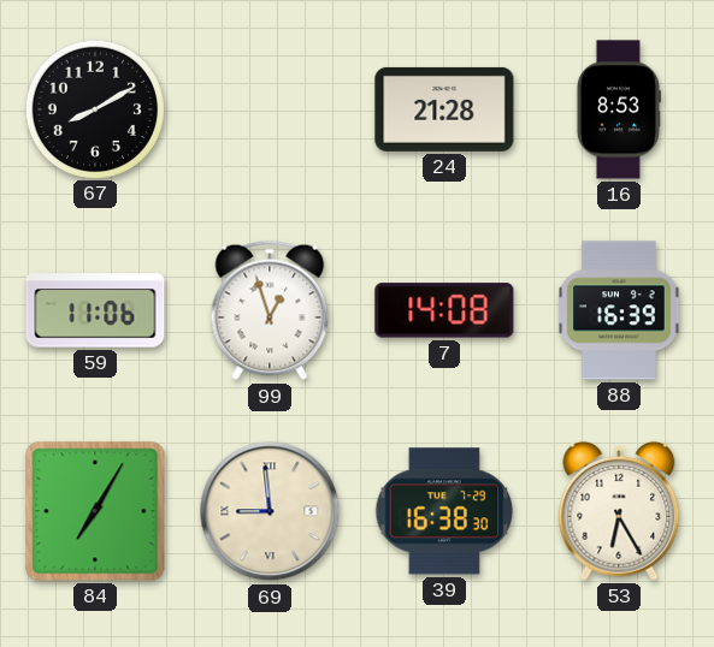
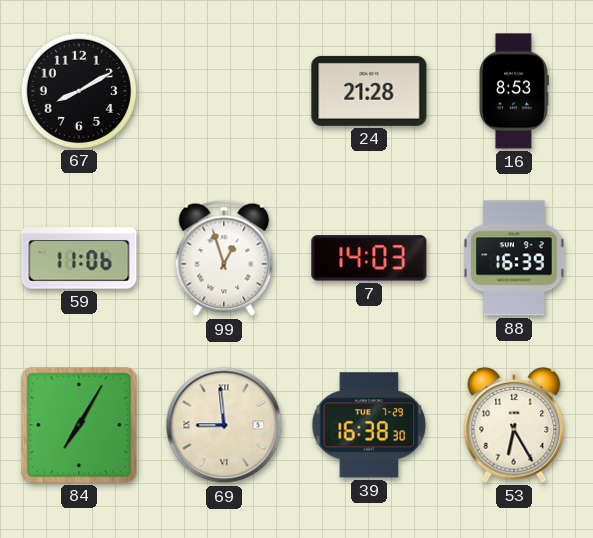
7: 14:08 -> 14:03
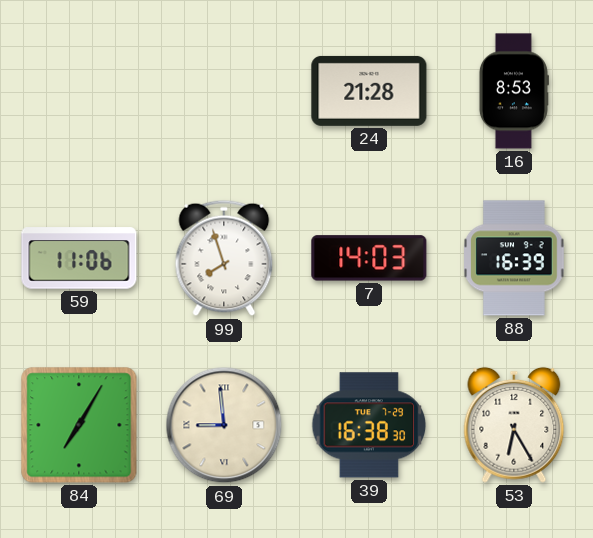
67: 8:10 -> none
99: 12:57 -> 7:57
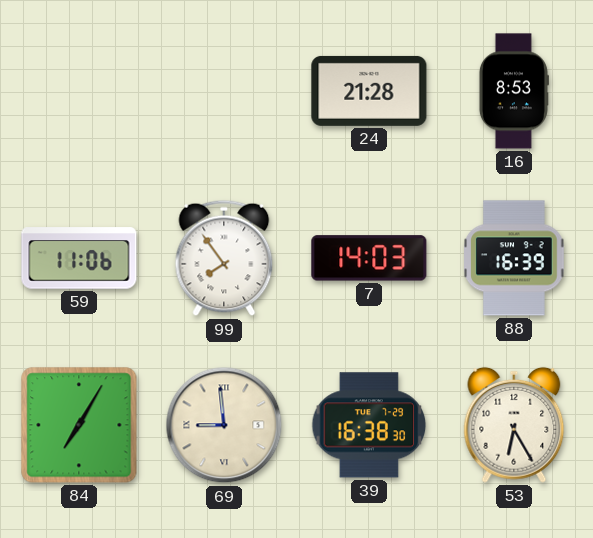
99: 7:57 -> 7:54
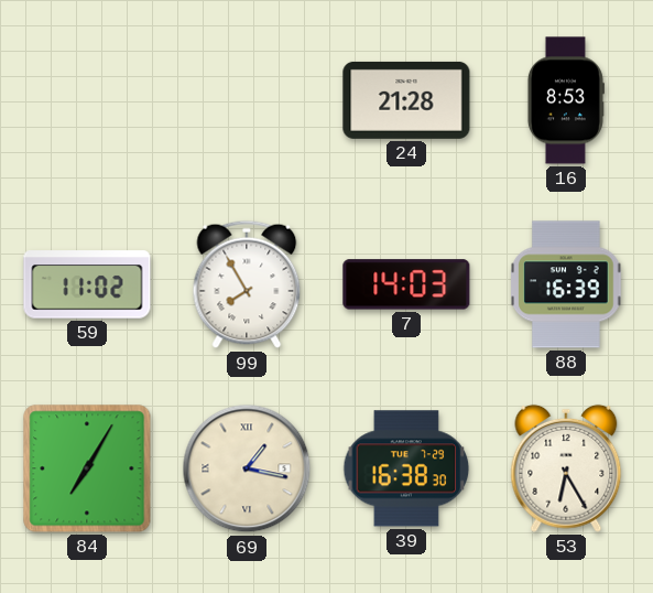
59: 11:06 -> 11:02
99: 7:54 -> 7:55
69: 8:59 -> 1:17
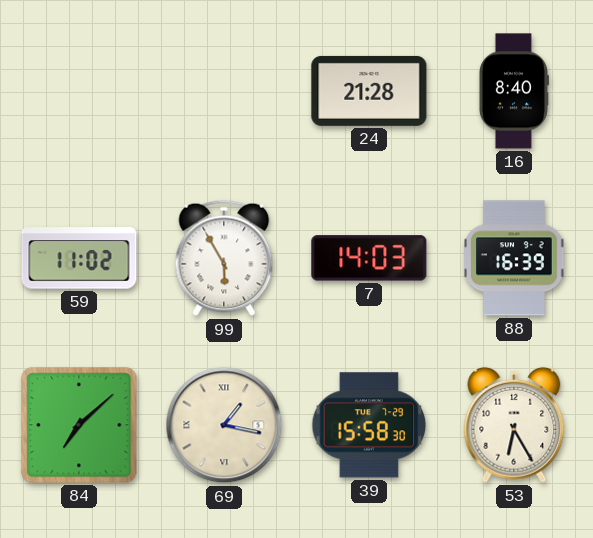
16: 8:53 -> 8:40
99: 7:55 -> 5:55
84: 7:05 -> 7:08
39: 16:38 -> 15:58
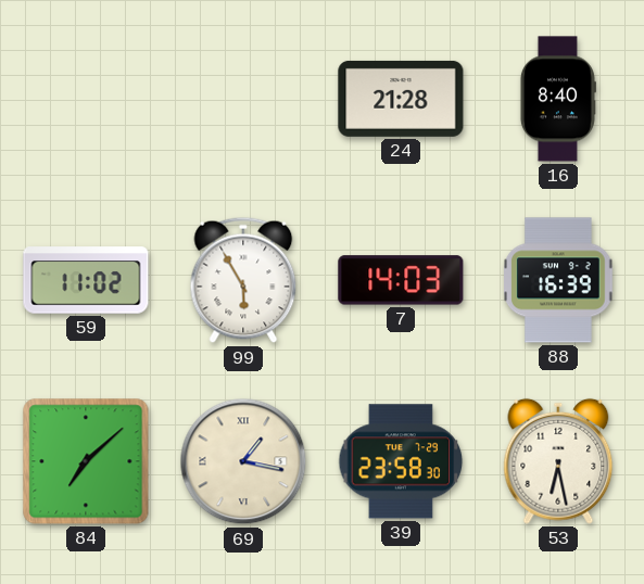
39: 15:58 -> 23:58
53: 6:25 -> 6:28
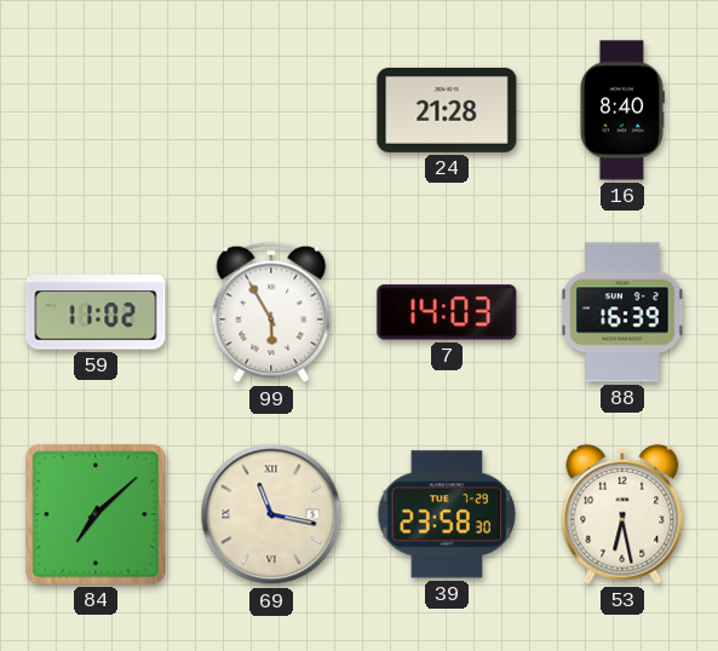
69: 1:17 -> 11:17
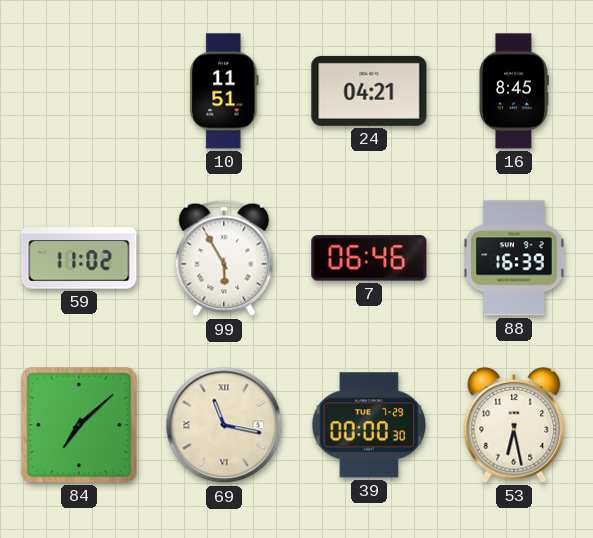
10: none -> 11:51
24: 21:28 -> 04:21
16: 8:40 -> 8:45
7: 14:03 -> 06:46
39: 23:58 -> 00:00
